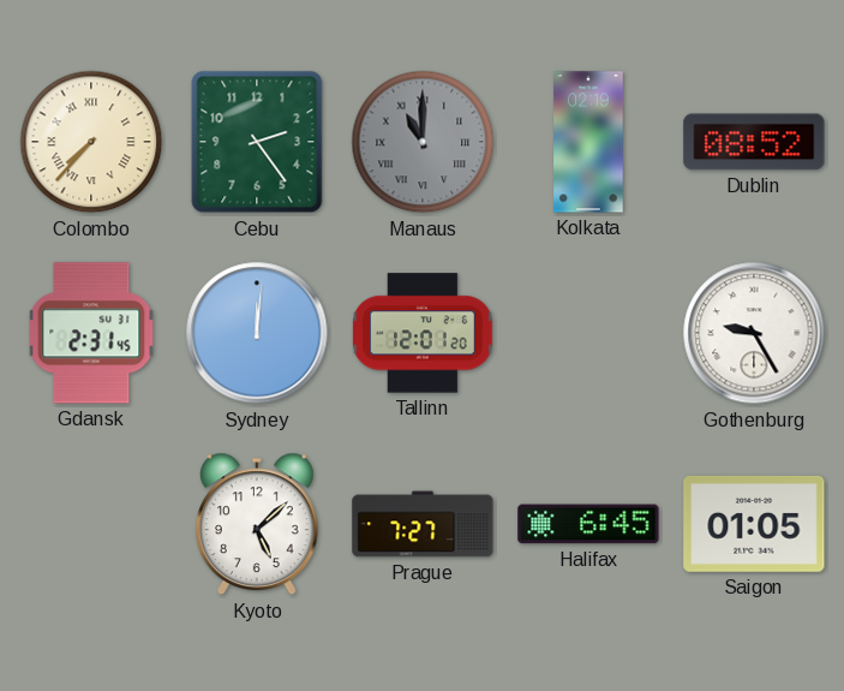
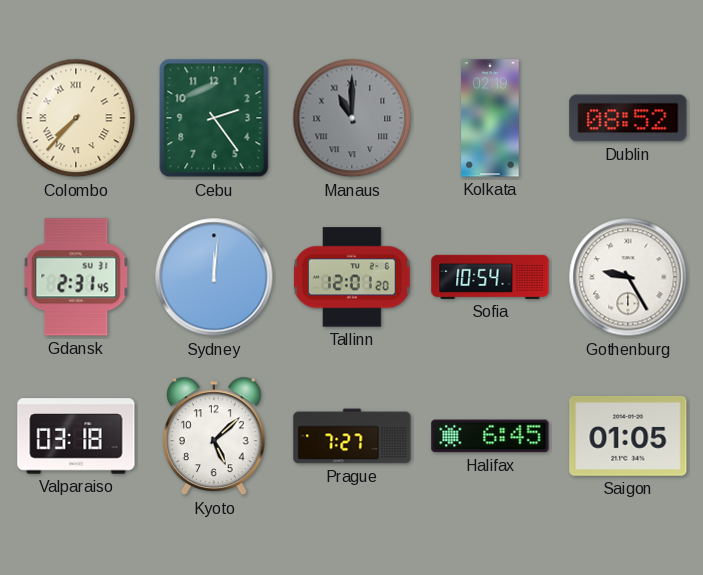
Sofia: none -> 10:54
Valparaiso: none -> 03:18
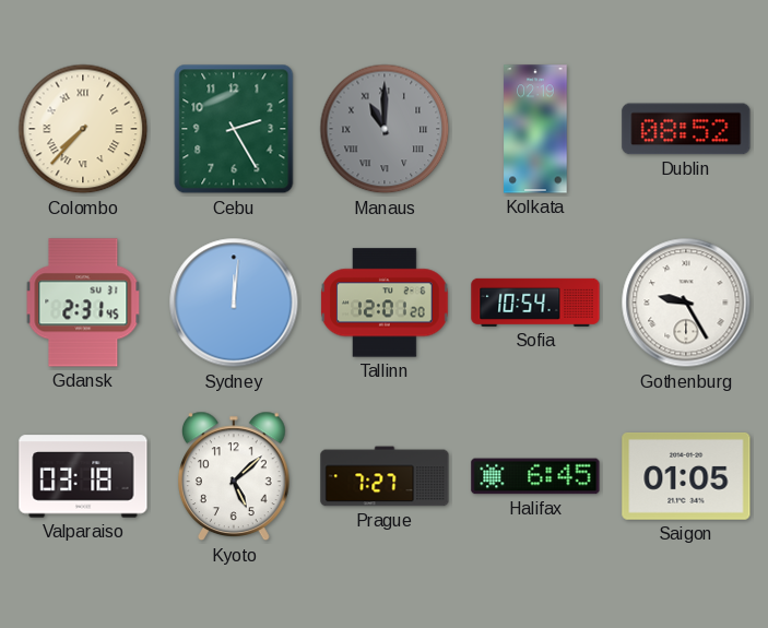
Cebu: 2:24 -> 2:25
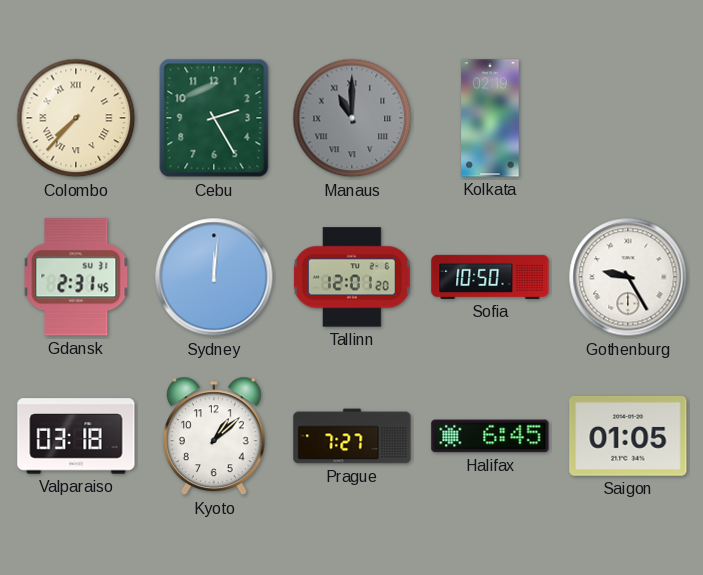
Dublin: 08:52 -> none
Sofia: 10:54 -> 10:50
Kyoto: 5:08 -> 1:08
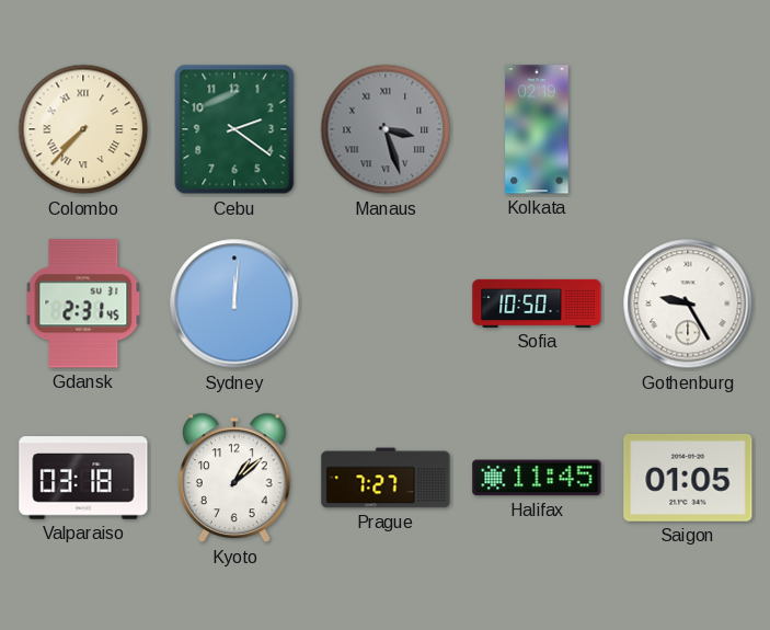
Cebu: 2:25 -> 2:21
Manaus: 11:00 -> 3:27
Tallinn: 12:01 -> none
Halifax: 6:45 -> 11:45
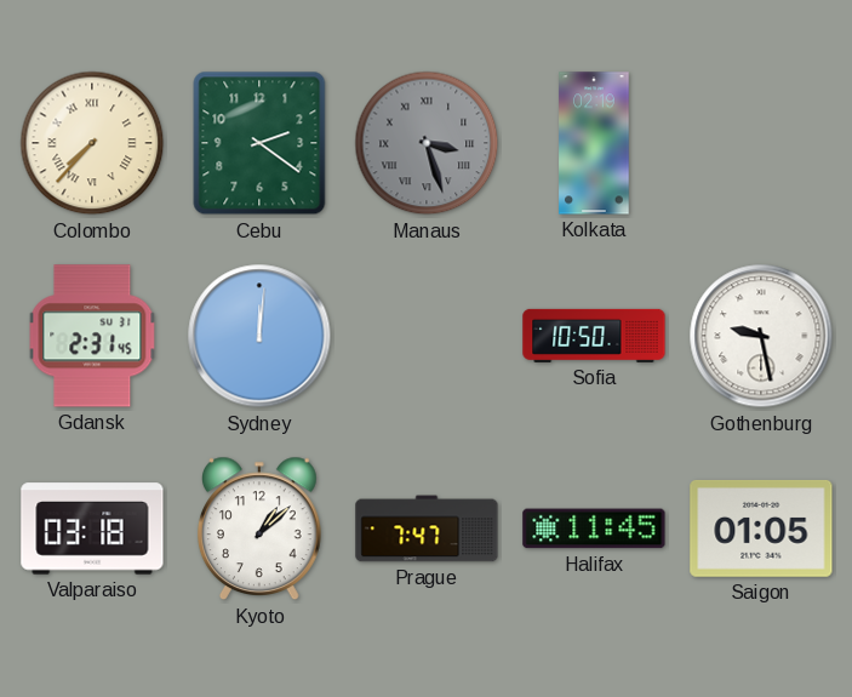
Gothenburg: 9:25 -> 9:28
Prague: 7:27 -> 7:47
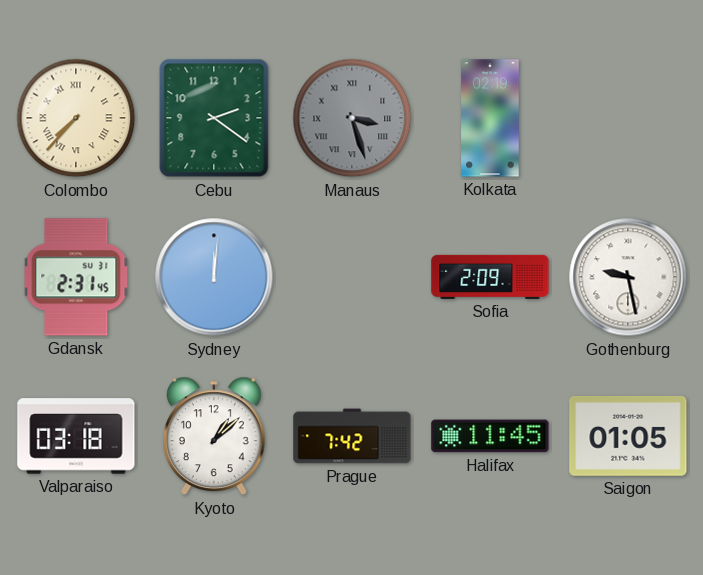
Sofia: 10:50 -> 2:09
Prague: 7:47 -> 7:42
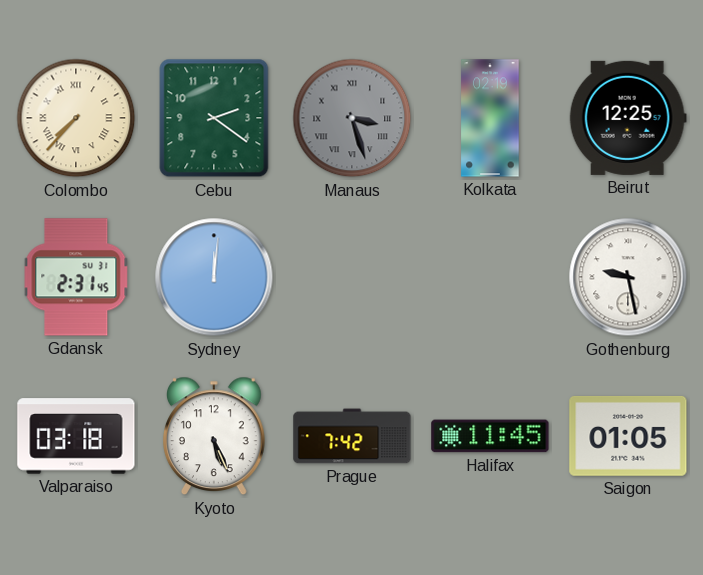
Beirut: none -> 12:25
Sofia: 2:09 -> none
Kyoto: 1:08 -> 5:26
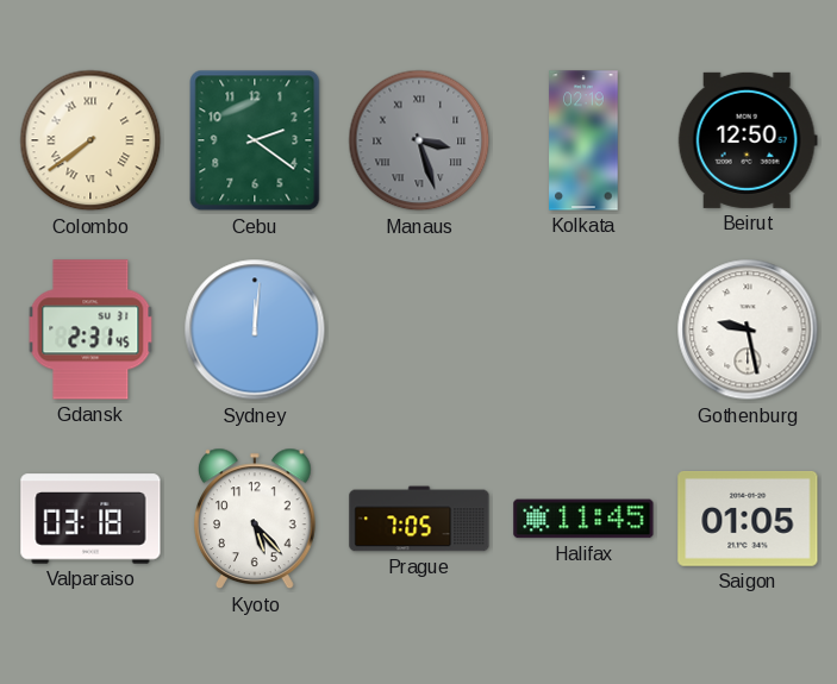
Colombo: 7:37 -> 7:39
Beirut: 12:25 -> 12:50
Kyoto: 5:26 -> 5:23
Prague: 7:42 -> 7:05
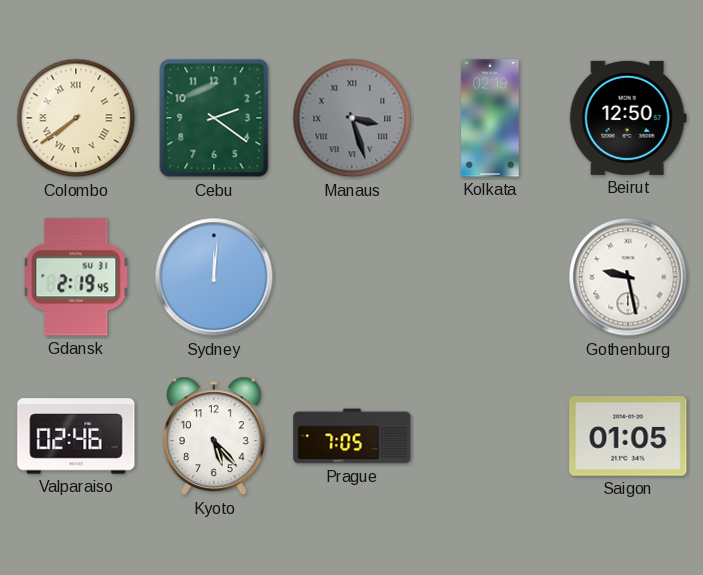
Gdansk: 2:31 -> 2:19
Valparaiso: 03:18 -> 02:46
Halifax: 11:45 -> none
